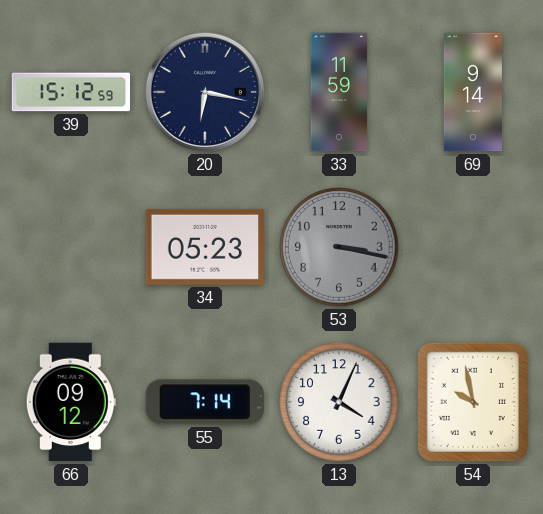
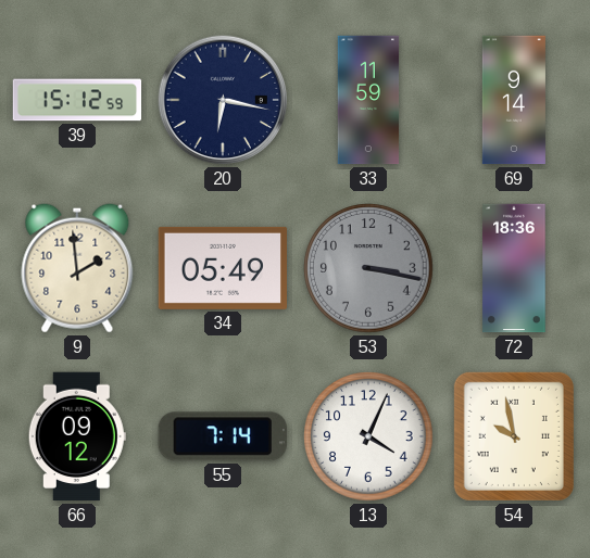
9: none -> 1:59
34: 05:23 -> 05:49
72: none -> 18:36
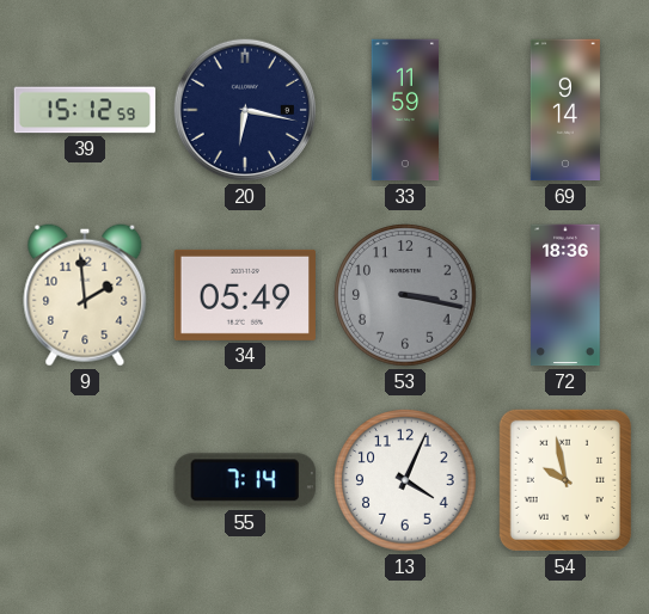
66: 09:12 -> none
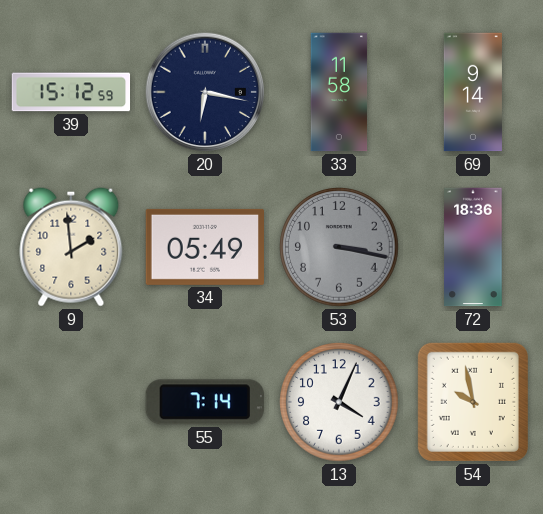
33: 11:59 -> 11:58
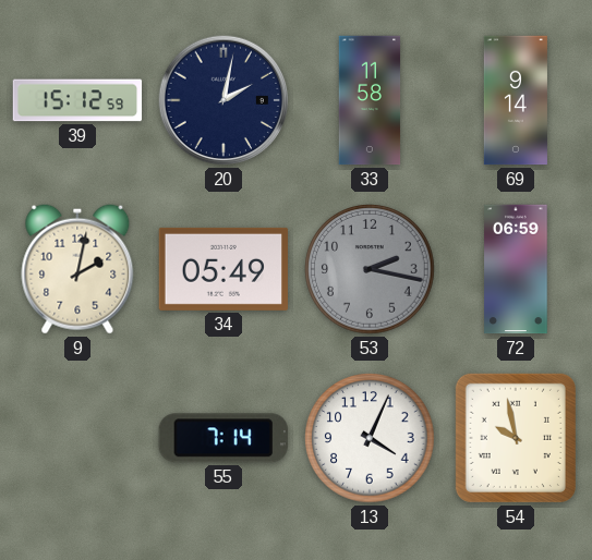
20: 6:17 -> 2:02
9: 1:59 -> 2:02
53: 3:17 -> 2:17
72: 18:36 -> 06:59
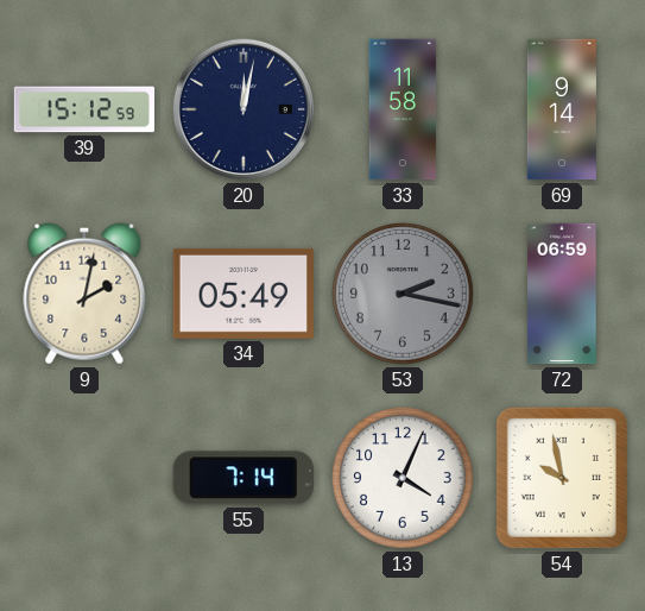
20: 2:02 -> 12:02
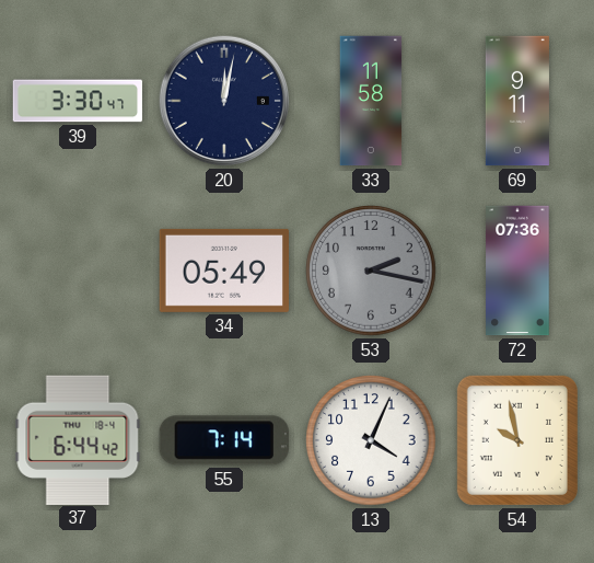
39: 15:12 -> 3:30
69: 9:14 -> 9:11
9: 2:02 -> none
72: 06:59 -> 07:36
37: none -> 6:44
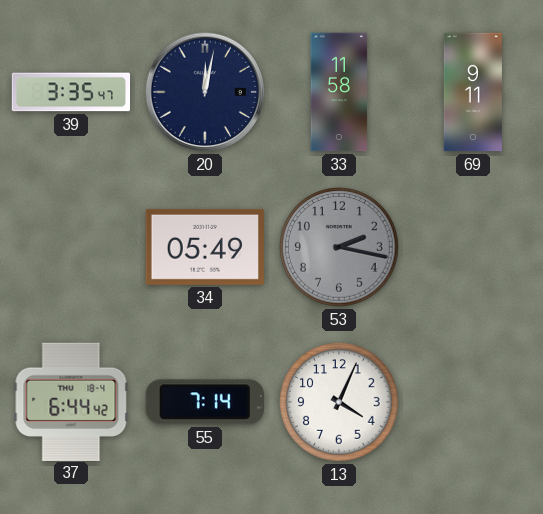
39: 3:30 -> 3:35
72: 07:36 -> none
54: 9:58 -> none
